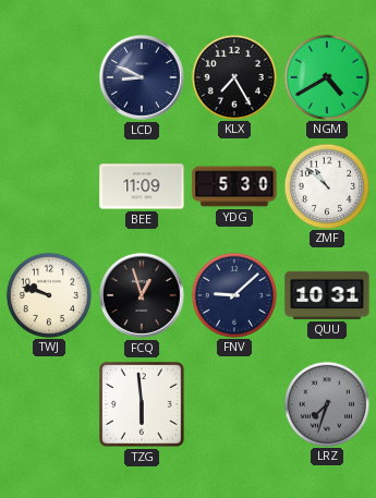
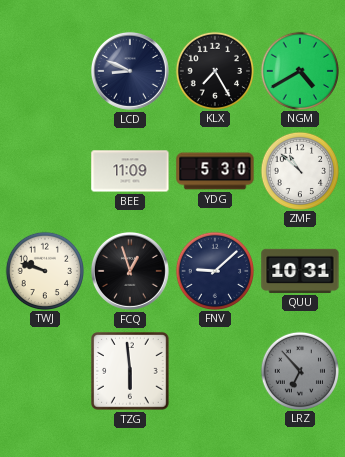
LRZ: 7:33 -> 6:53
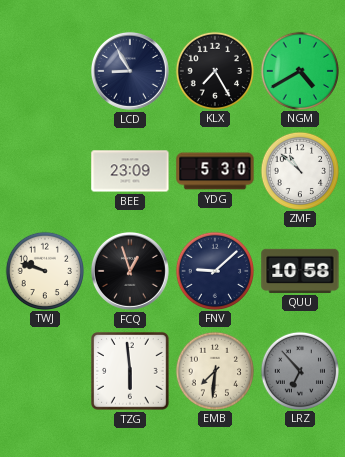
LCD: 8:49 -> 8:55
BEE: 11:09 -> 23:09
QUU: 10:31 -> 10:58
EMB: none -> 7:31
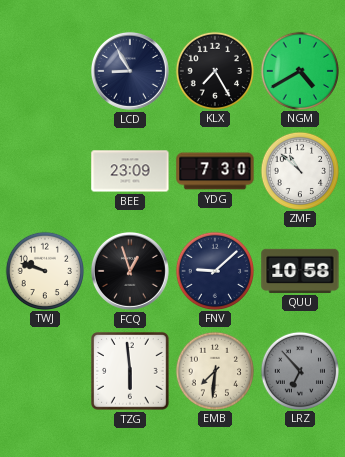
YDG: 5:30 -> 7:30
